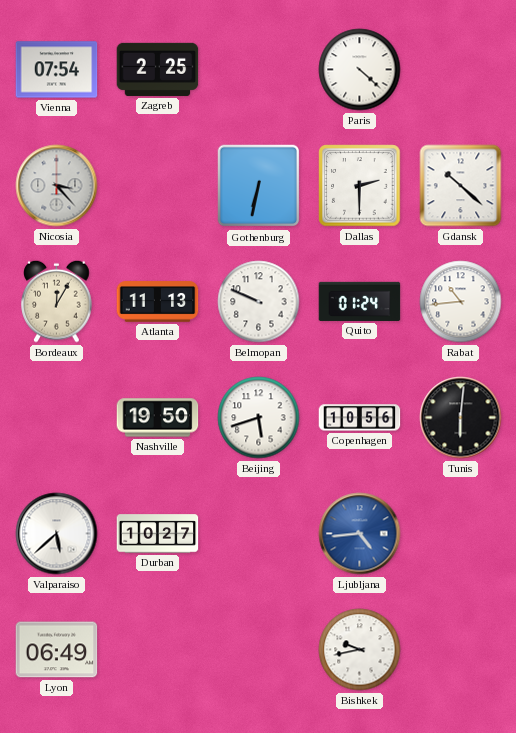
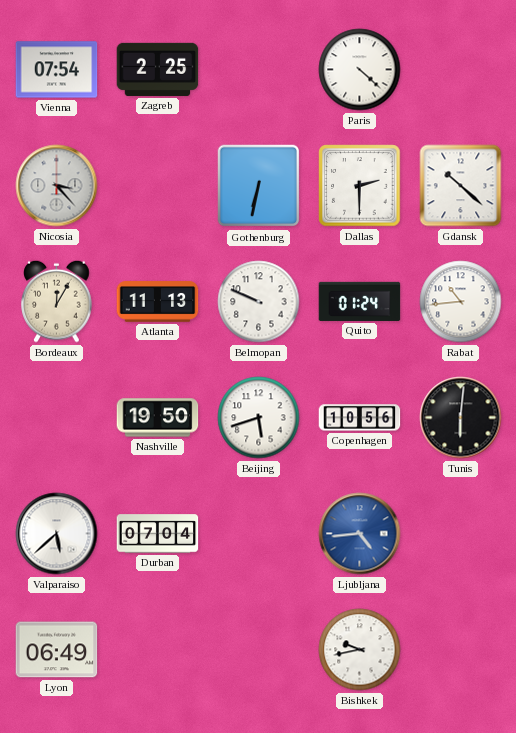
Durban: 10:27 -> 07:04
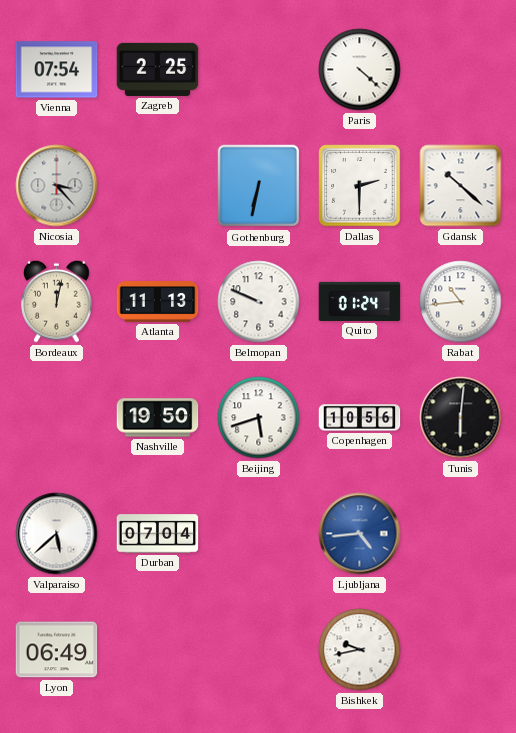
Bordeaux: 12:05 -> 12:02
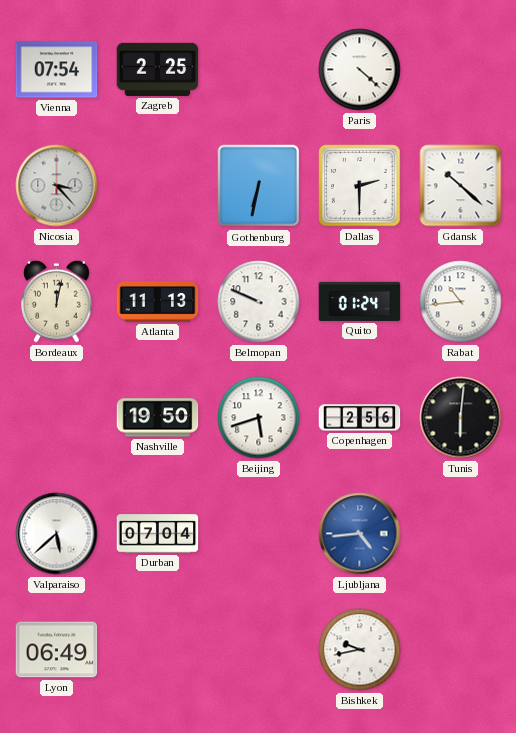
Copenhagen: 10:56 -> 2:56
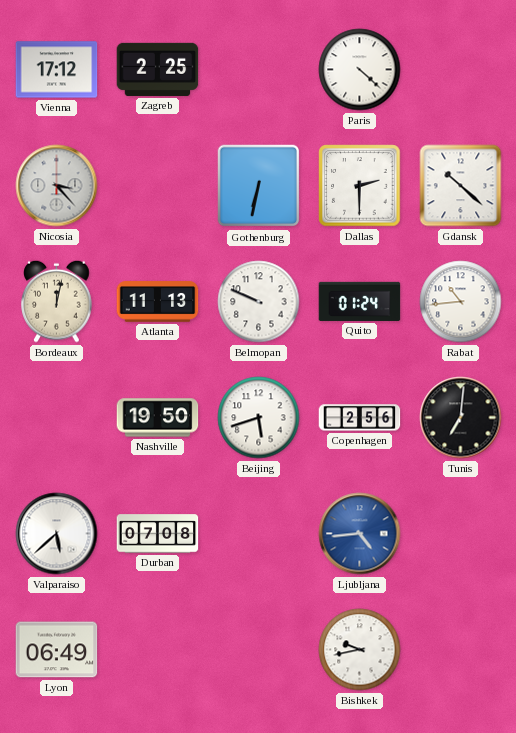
Vienna: 07:54 -> 17:12
Tunis: 6:01 -> 7:01
Durban: 07:04 -> 07:08
